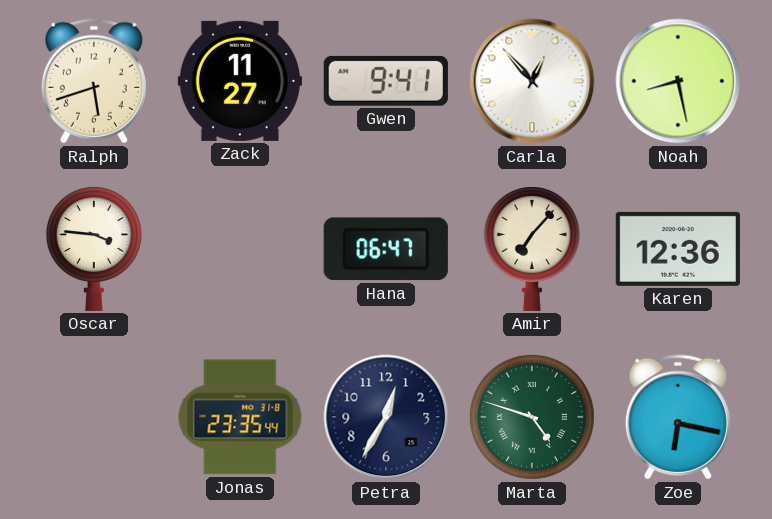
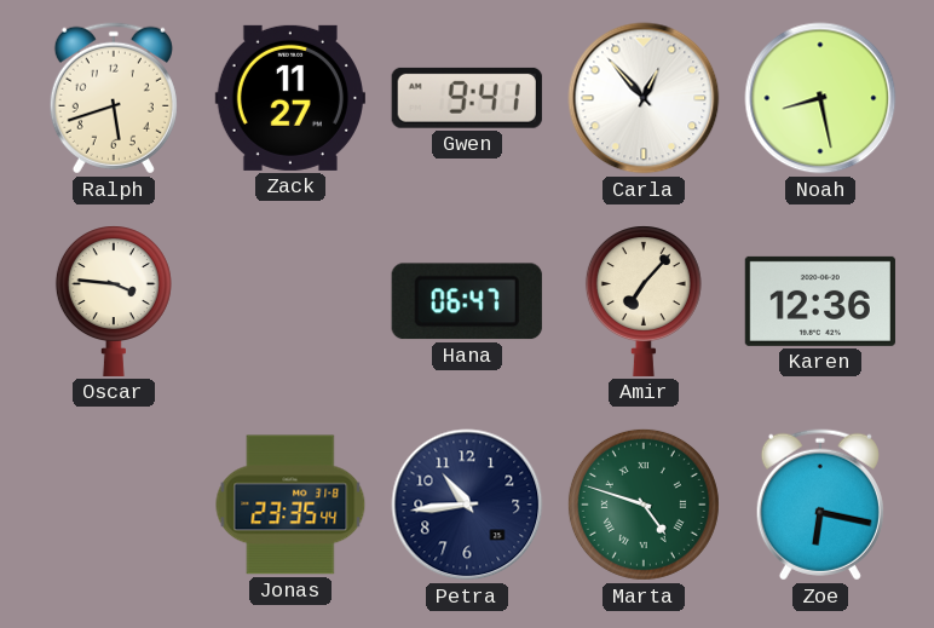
Petra: 12:35 -> 10:44
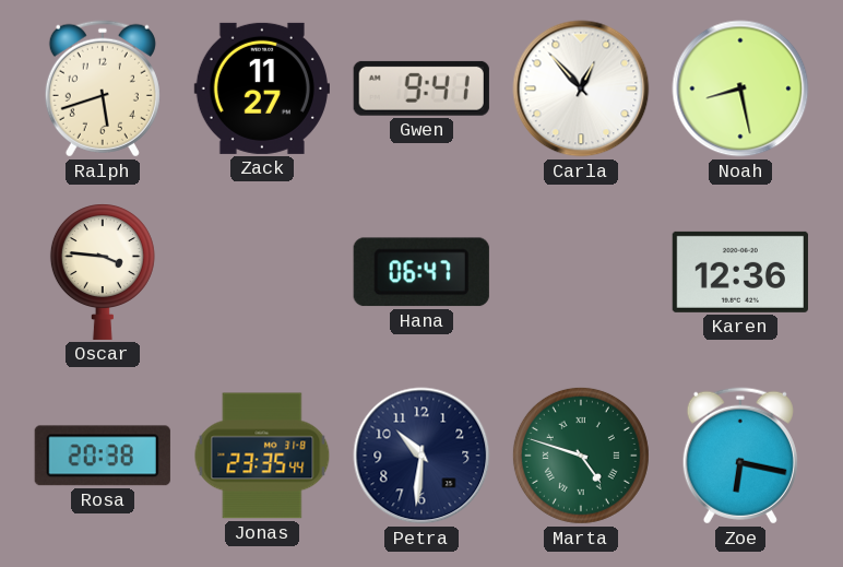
Amir: 7:07 -> none
Rosa: none -> 20:38
Petra: 10:44 -> 10:31
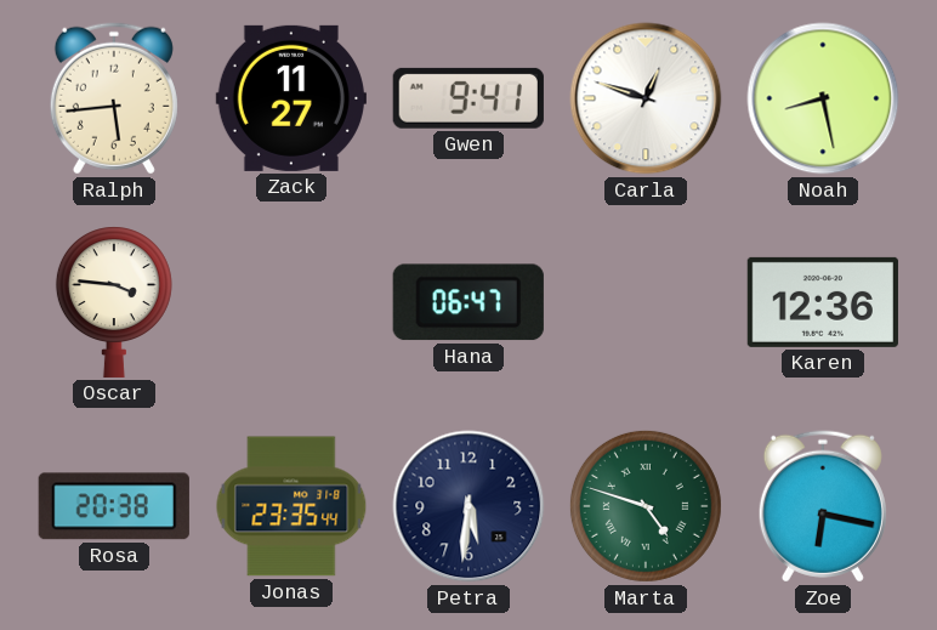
Ralph: 5:42 -> 5:44
Carla: 12:53 -> 12:48
Petra: 10:31 -> 5:31
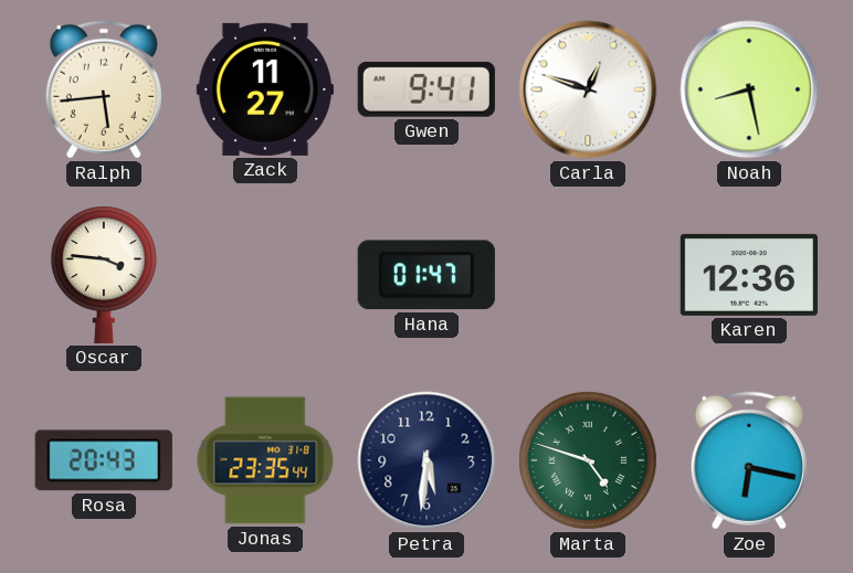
Hana: 06:47 -> 01:47
Rosa: 20:38 -> 20:43
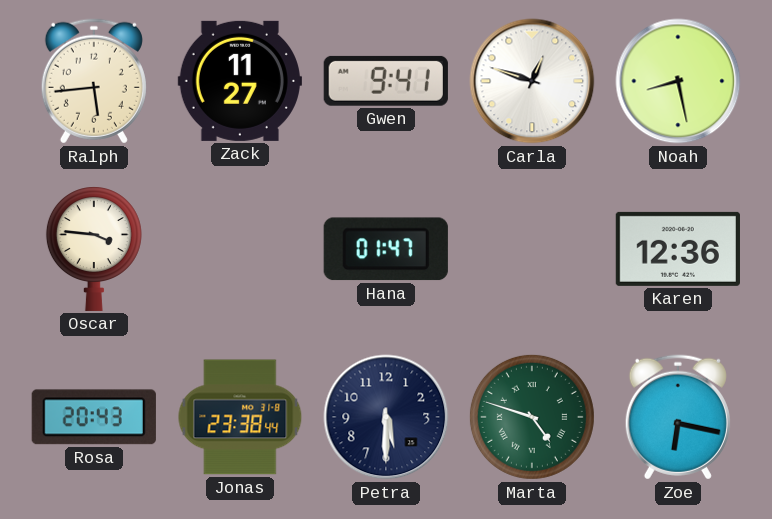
Jonas: 23:35 -> 23:38
Petra: 5:31 -> 5:30
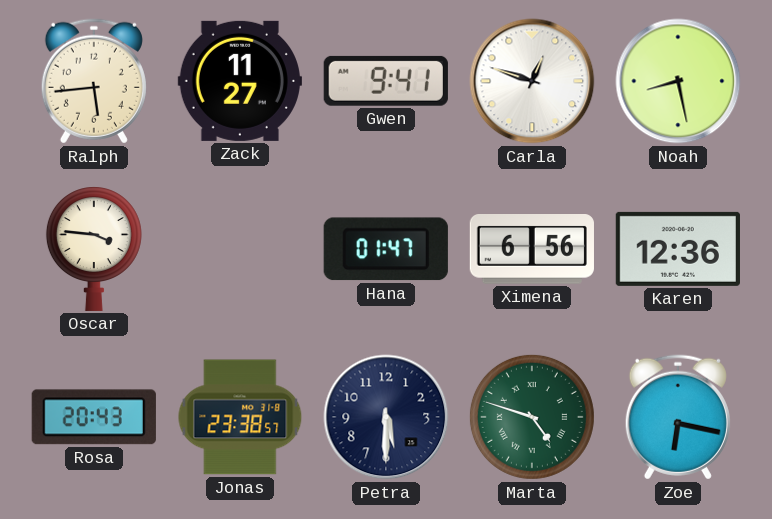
Ximena: none -> 6:56
Jonas: 23:38:44 -> 23:38:57
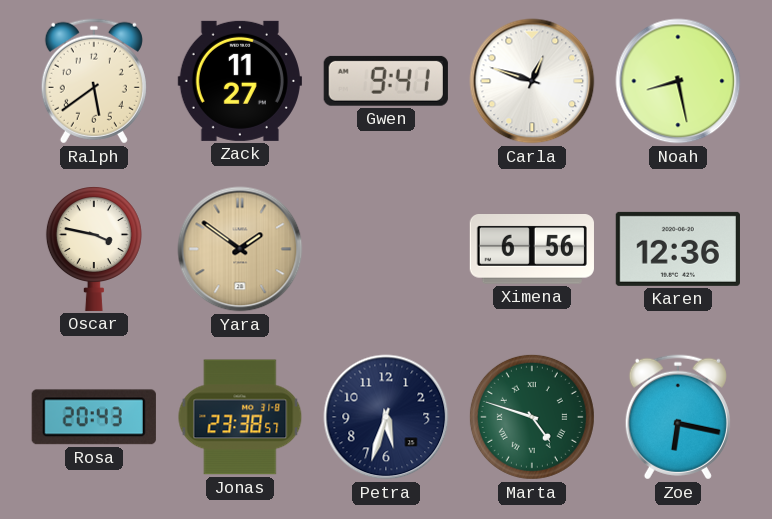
Ralph: 5:44 -> 5:39
Oscar: 3:46 -> 3:47
Yara: none -> 1:51
Hana: 01:47 -> none
Petra: 5:30 -> 5:33
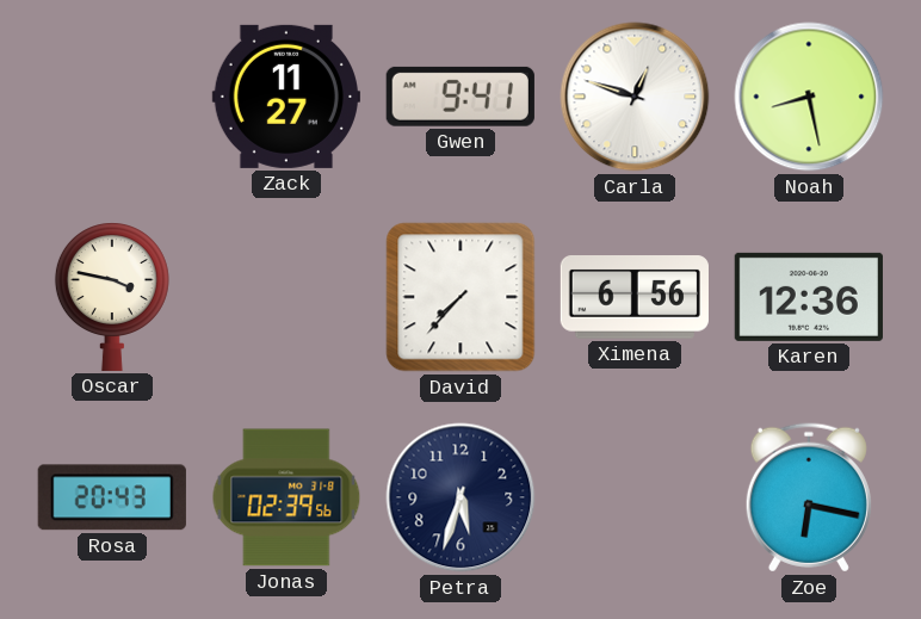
Ralph: 5:39 -> none
Yara: 1:51 -> none
David: none -> 7:37
Jonas: 23:38 -> 02:39
Marta: 4:48 -> none
